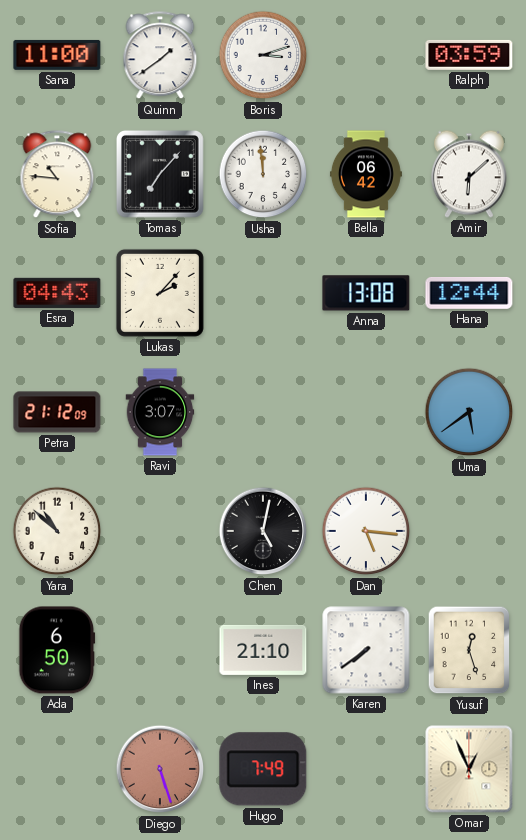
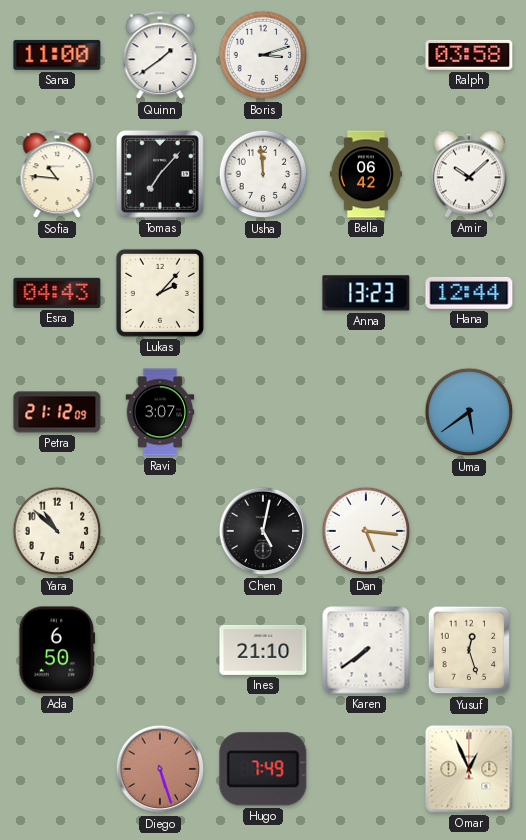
Ralph: 03:59 -> 03:58
Amir: 6:08 -> 10:08
Anna: 13:08 -> 13:23
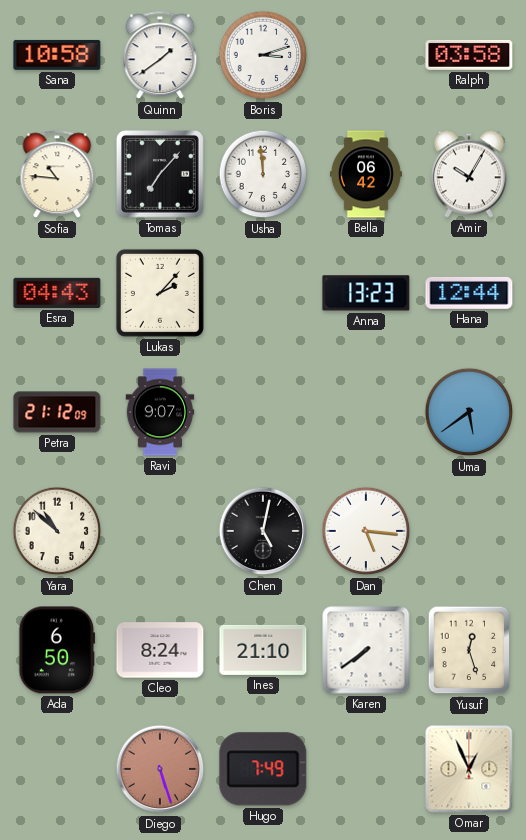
Sana: 11:00 -> 10:58
Amir: 10:08 -> 10:05
Ravi: 3:07 -> 9:07
Cleo: none -> 8:24
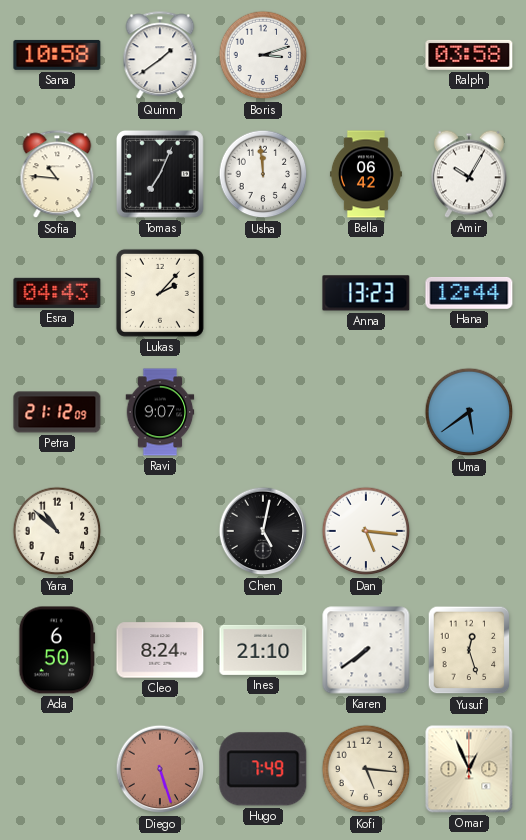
Tomas: 7:07 -> 7:04
Kofi: none -> 5:16
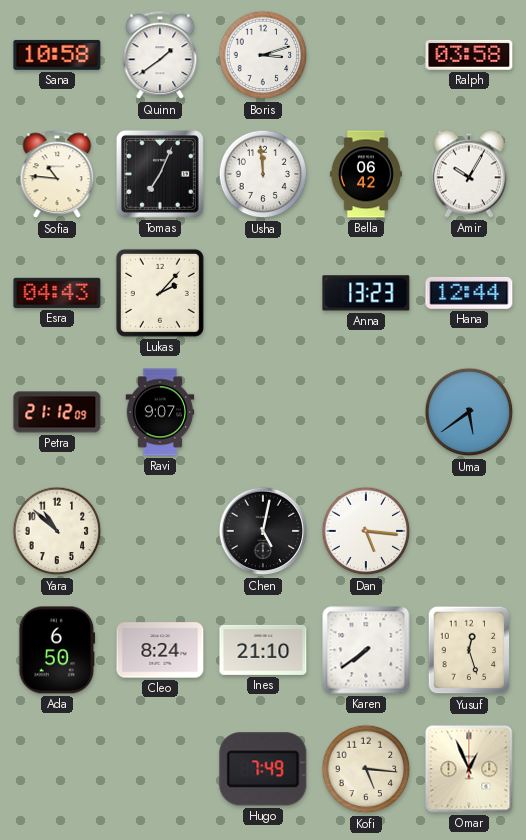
Diego: 5:27 -> none
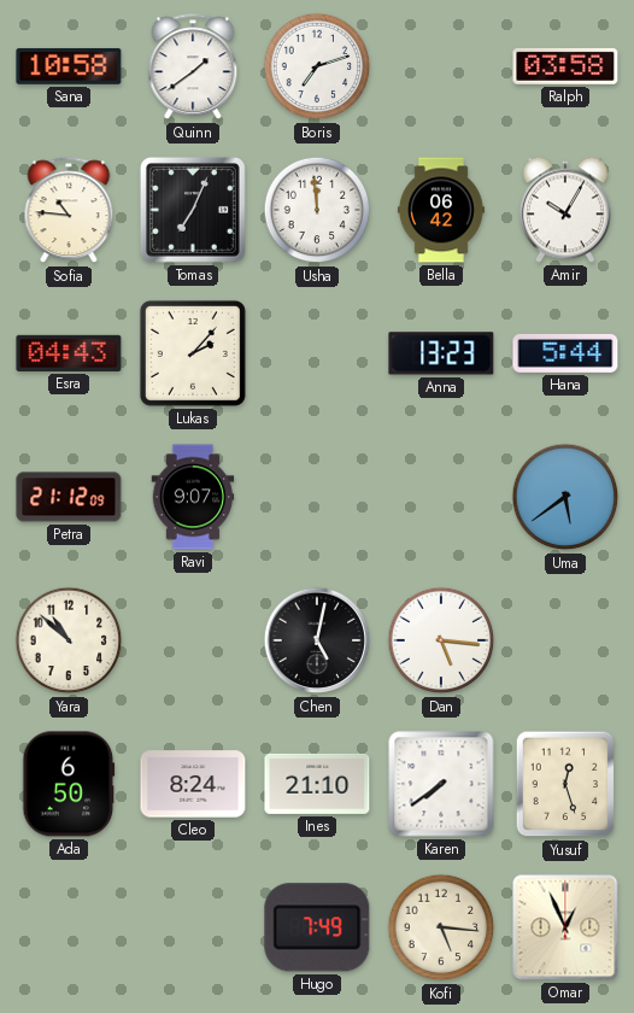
Boris: 3:12 -> 7:12
Hana: 12:44 -> 5:44
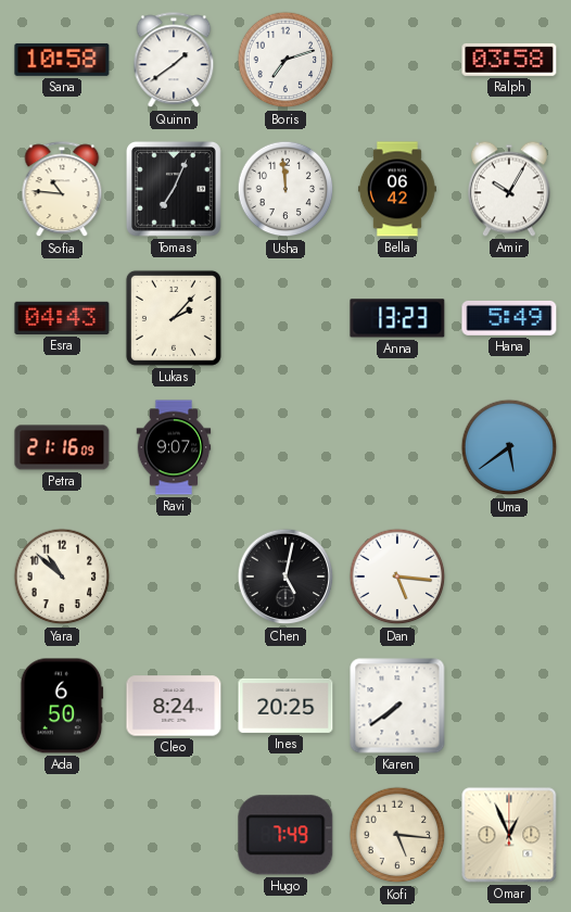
Hana: 5:44 -> 5:49
Petra: 21:12 -> 21:16
Ines: 21:10 -> 20:25
Yusuf: 12:27 -> none
